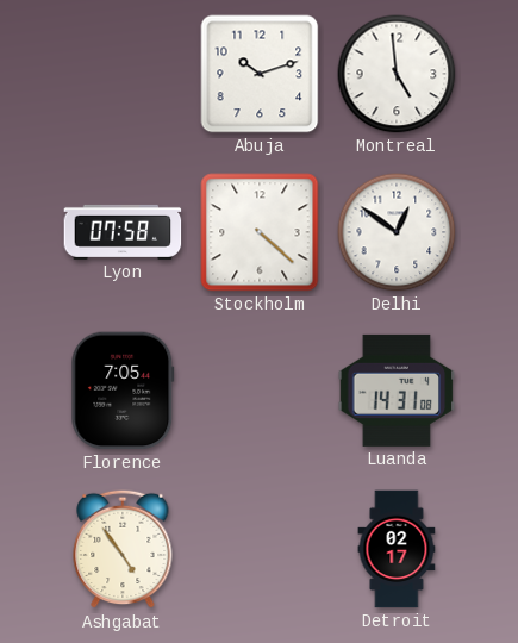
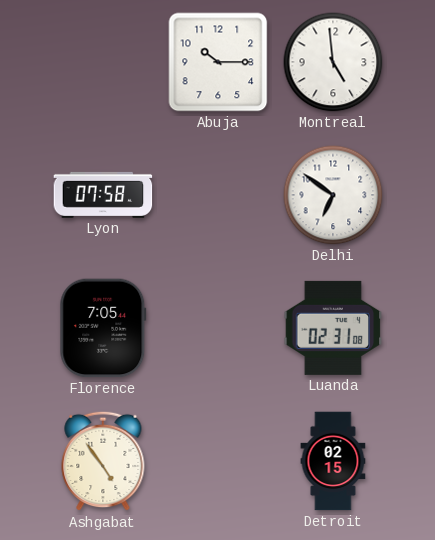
Abuja: 10:12 -> 10:15
Stockholm: 4:22 -> none
Delhi: 12:51 -> 6:51
Luanda: 14:31 -> 02:31
Detroit: 02:17 -> 02:15
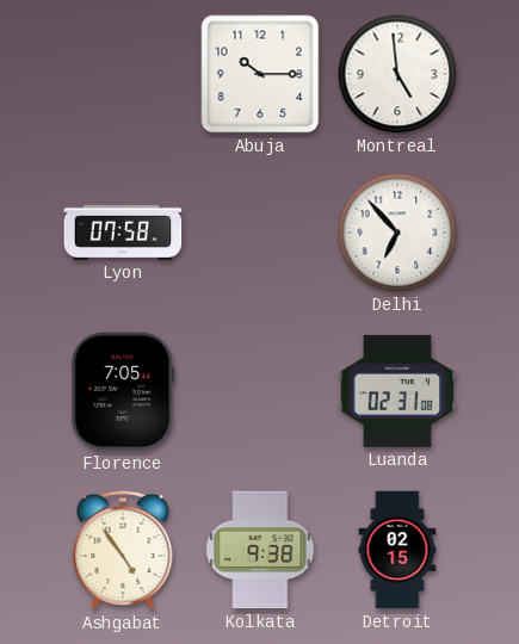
Delhi: 6:51 -> 6:53
Kolkata: none -> 9:38
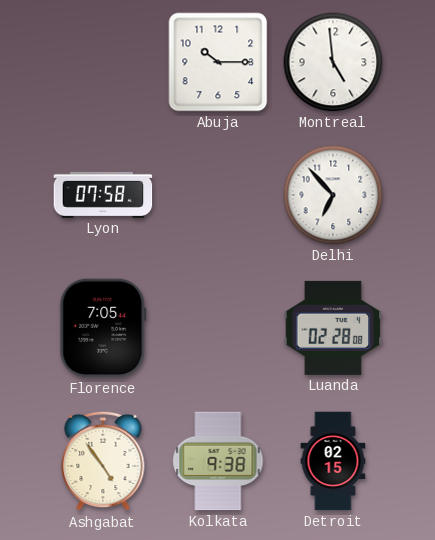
Luanda: 02:31 -> 02:28
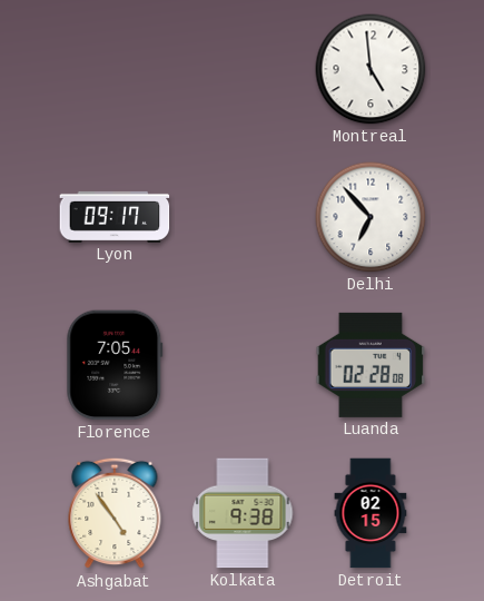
Abuja: 10:15 -> none
Lyon: 07:58 -> 09:17
